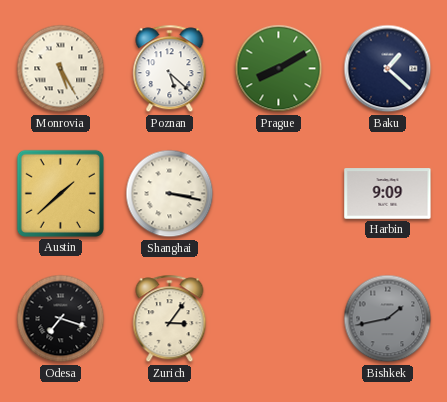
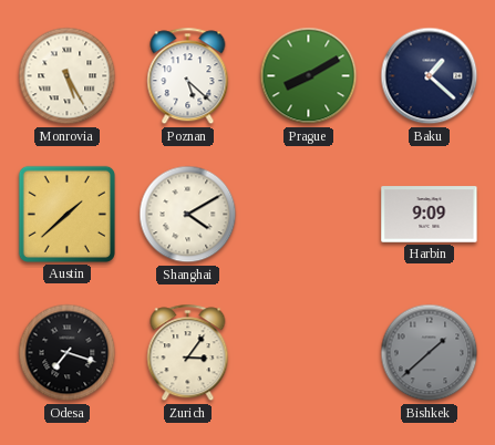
Shanghai: 3:17 -> 4:10
Bishkek: 1:43 -> 1:38
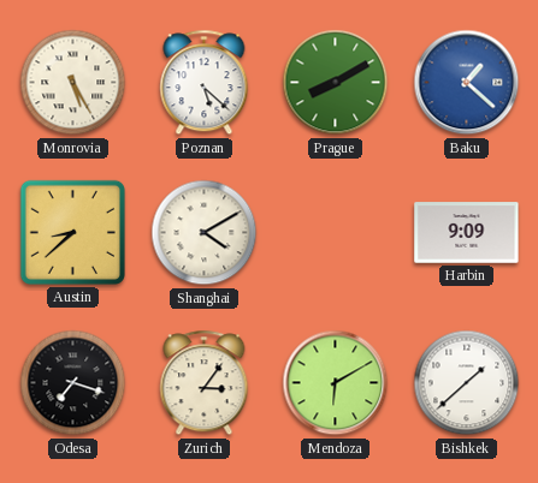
Baku dial: navy -> blue
Austin: 1:38 -> 8:38
Mendoza: none -> 6:10
Bishkek dial: grey -> white
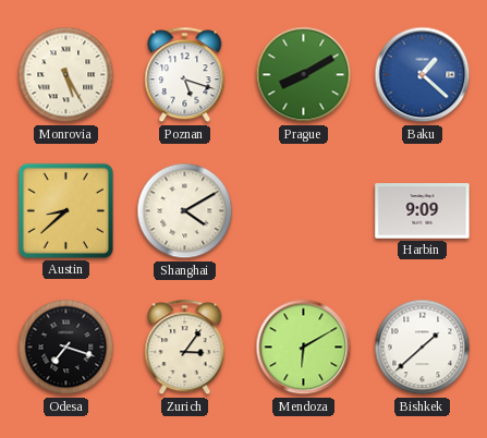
Poznan: 5:22 -> 5:18
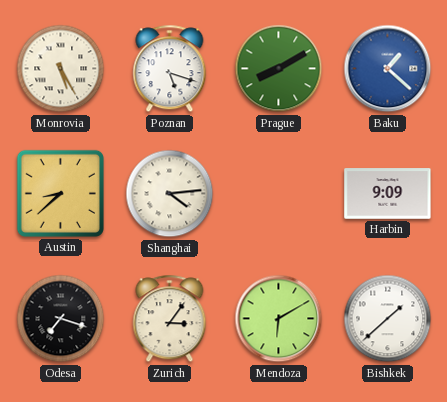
Shanghai: 4:10 -> 4:14
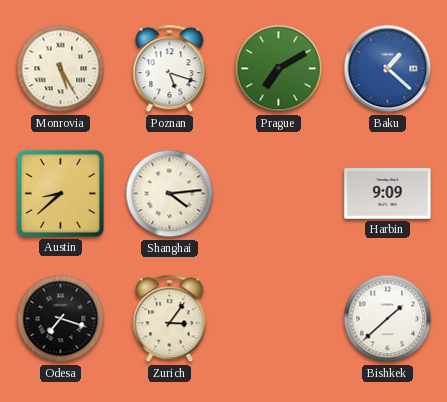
Prague: 8:10 -> 7:10
Mendoza: 6:10 -> none
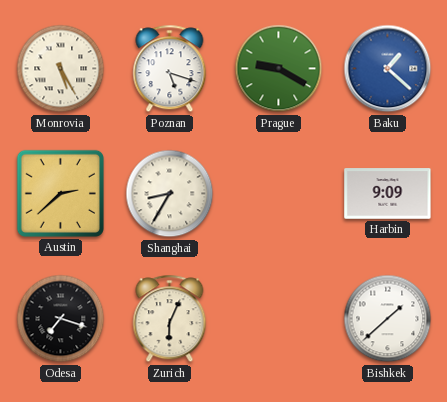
Prague: 7:10 -> 9:20
Austin: 8:38 -> 2:38
Shanghai: 4:14 -> 8:35
Zurich: 3:06 -> 6:04
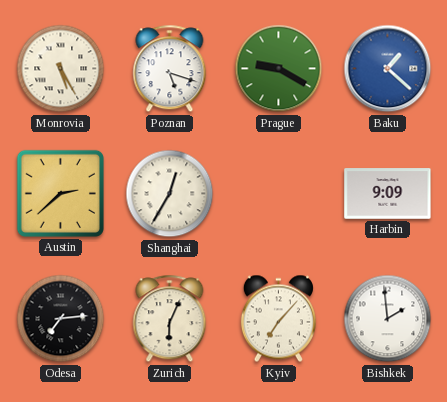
Shanghai: 8:35 -> 12:35
Odesa: 7:18 -> 7:14
Kyiv: none -> 7:07
Bishkek: 1:38 -> 1:59
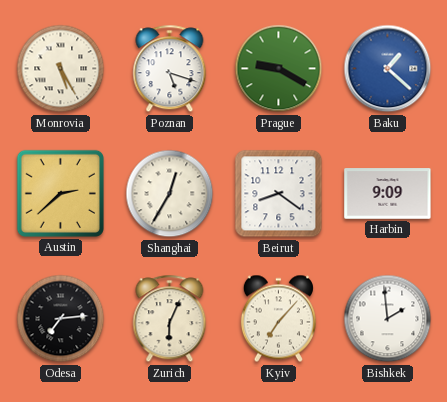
Beirut: none -> 8:21
